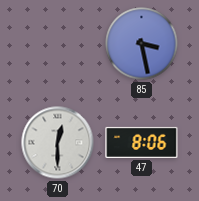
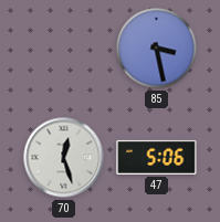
70: 12:30 -> 12:27
47: 8:06 -> 5:06
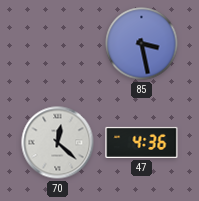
70: 12:27 -> 12:22
47: 5:06 -> 4:36
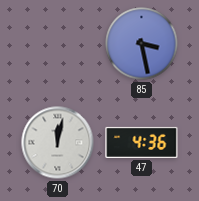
70: 12:22 -> 12:02
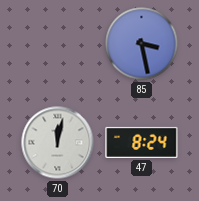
47: 4:36 -> 8:24
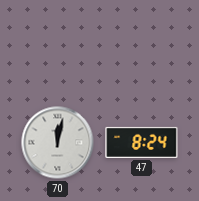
85: 3:28 -> none
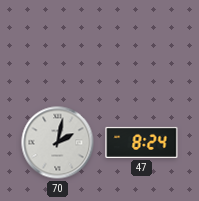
70: 12:02 -> 2:02
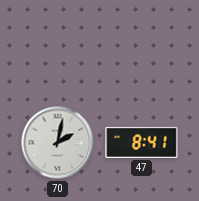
47: 8:24 -> 8:41
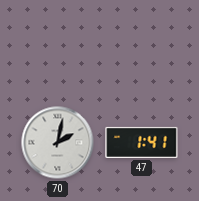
47: 8:41 -> 1:41
